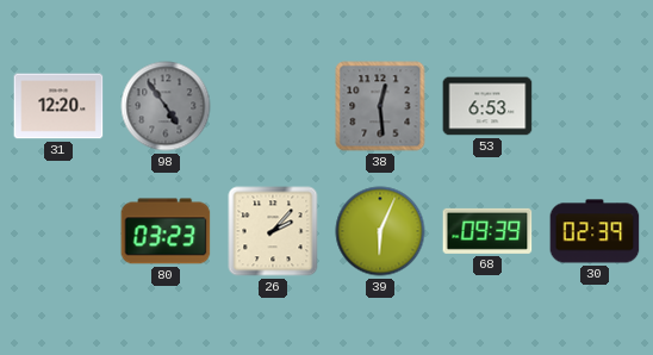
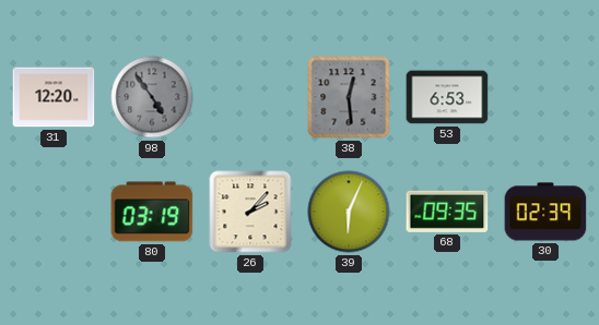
80: 03:23 -> 03:19
68: 09:39 -> 09:35
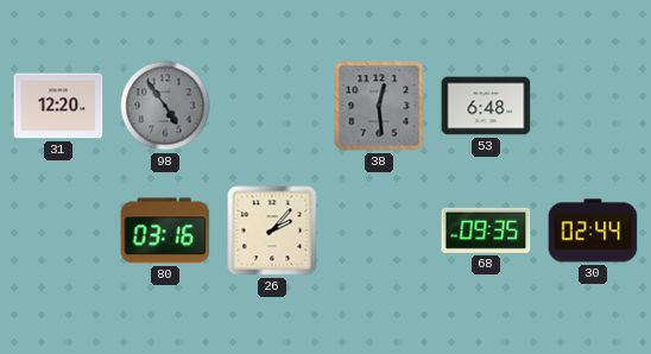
53: 6:53 -> 6:48
80: 03:19 -> 03:16
39: 6:04 -> none
30: 02:39 -> 02:44
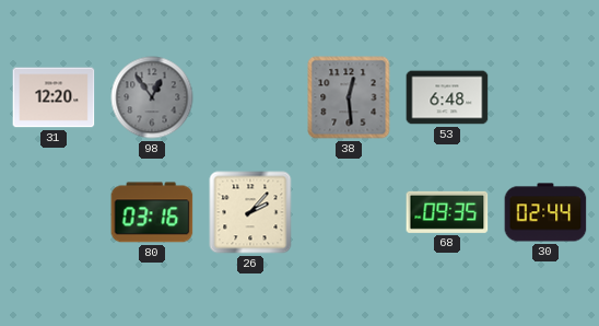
98: 4:54 -> 12:54
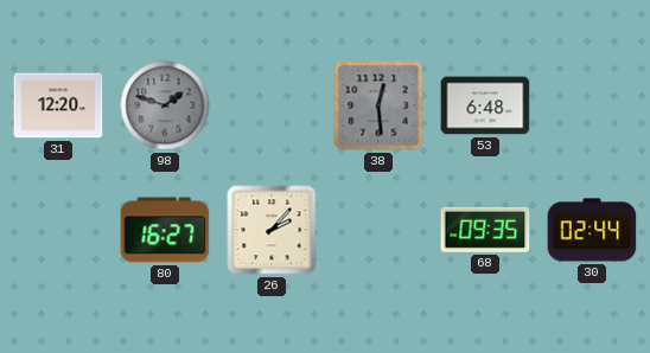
98: 12:54 -> 1:48
80: 03:16 -> 16:27
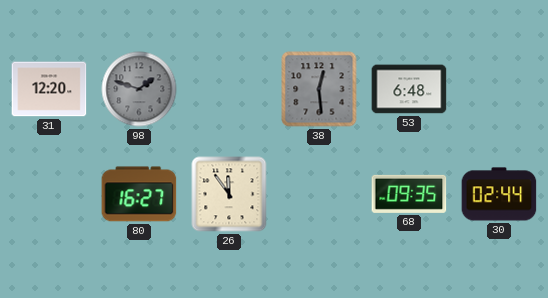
26: 2:07 -> 11:54
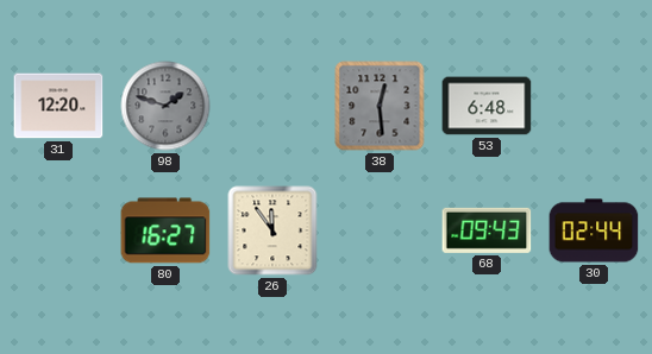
68: 09:35 -> 09:43
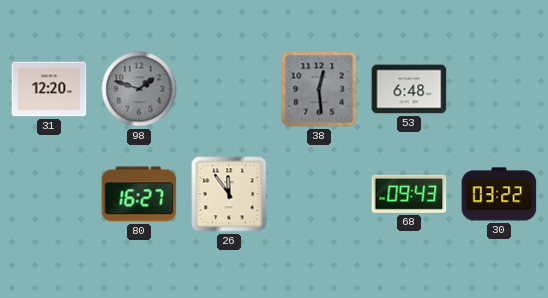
30: 02:44 -> 03:22
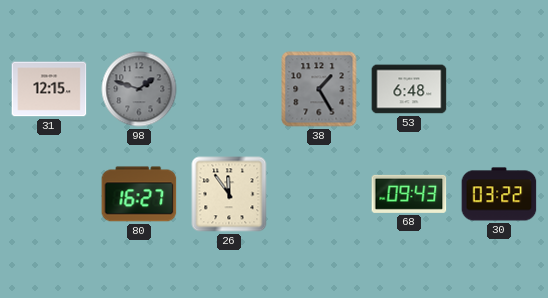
31: 12:20 -> 12:15
38: 12:29 -> 1:25
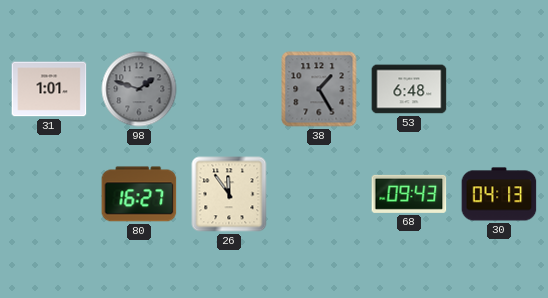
31: 12:15 -> 1:01
30: 03:22 -> 04:13
